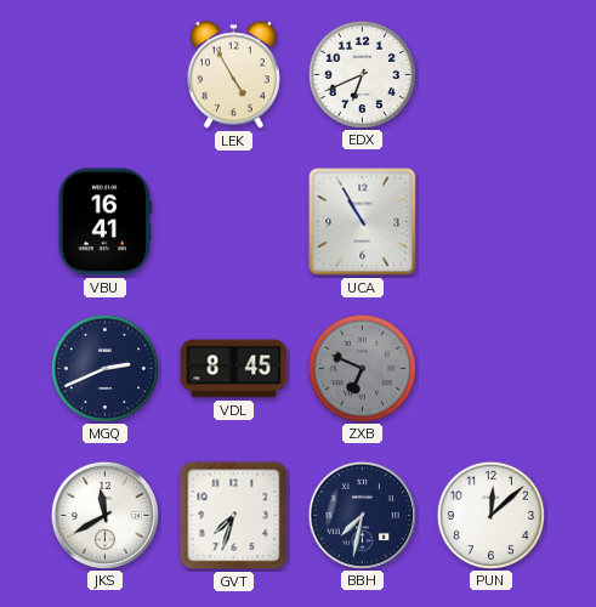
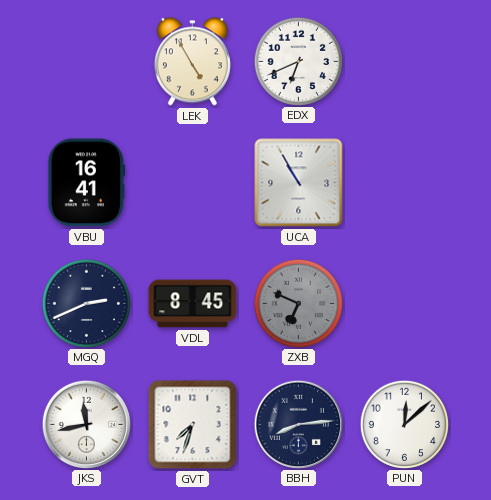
JKS: 11:40 -> 11:43
BBH: 7:32 -> 8:14
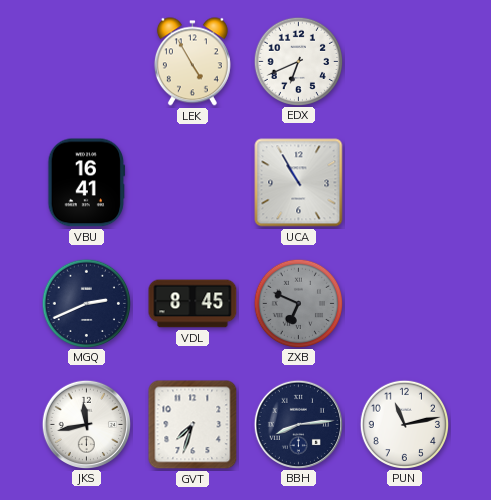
PUN: 12:08 -> 11:13
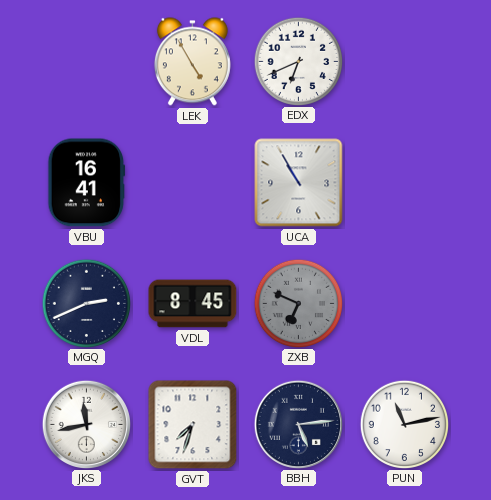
BBH: 8:14 -> 5:14
